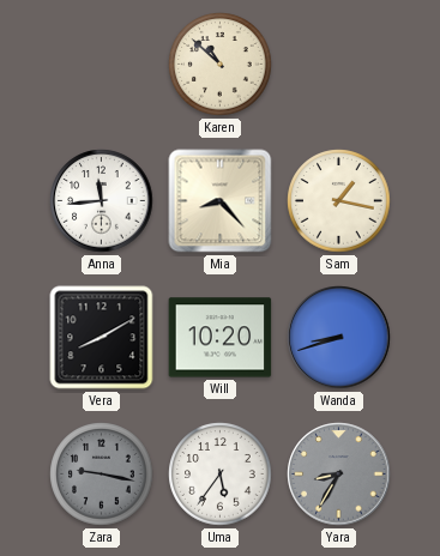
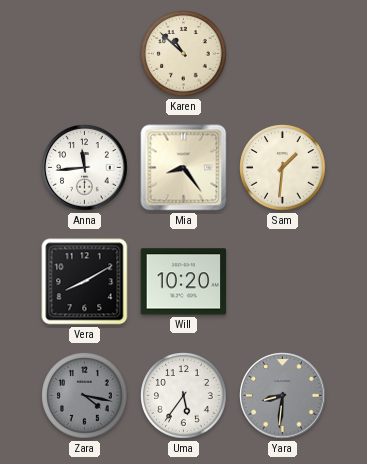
Mia: 8:23 -> 8:24
Sam: 1:17 -> 1:31
Wanda: 8:42 -> none
Zara: 9:17 -> 4:17
Yara: 8:35 -> 8:31
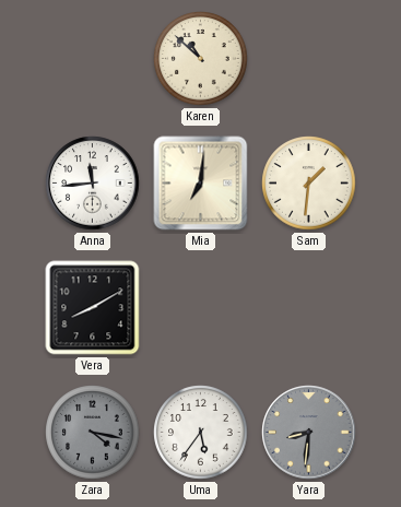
Mia: 8:24 -> 7:01
Will: 10:20 -> none
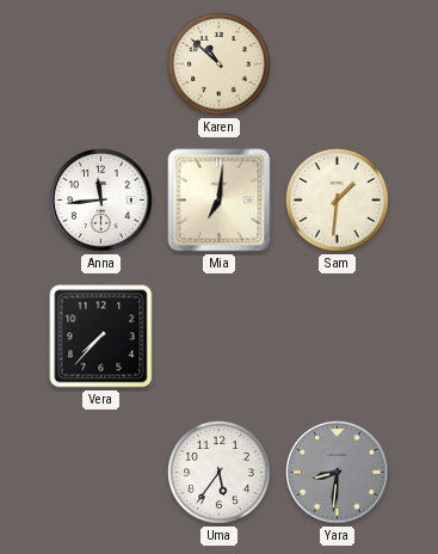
Vera: 8:10 -> 7:37
Zara: 4:17 -> none
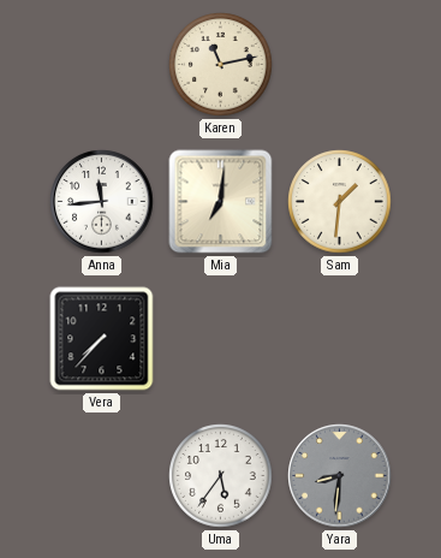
Karen: 10:52 -> 11:13
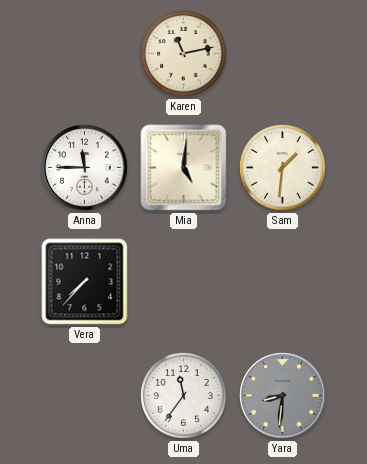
Anna: 11:44 -> 11:45
Mia: 7:01 -> 5:01
Uma: 5:36 -> 11:36
